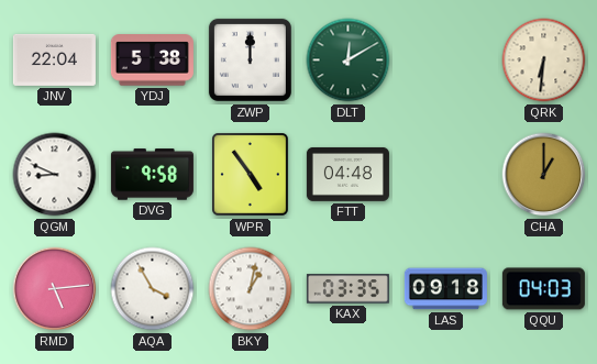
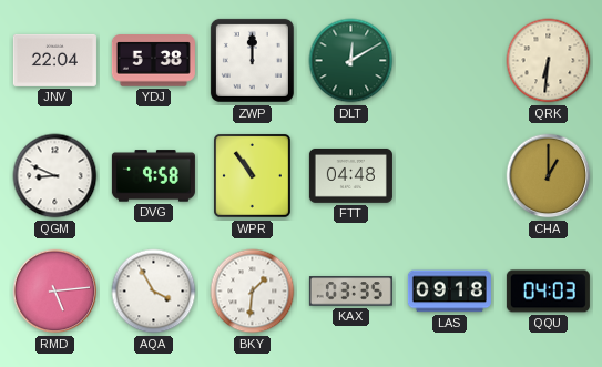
WPR: 4:54 -> 10:54
BKY: 1:02 -> 1:31
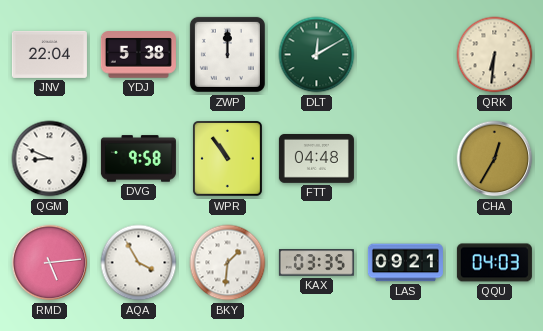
CHA: 1:00 -> 12:35
LAS: 09:18 -> 09:21
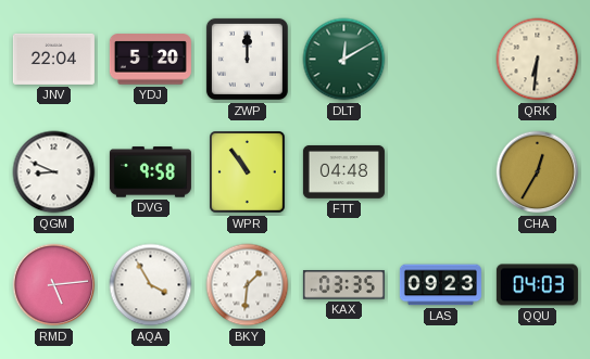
YDJ: 5:38 -> 5:20
LAS: 09:21 -> 09:23
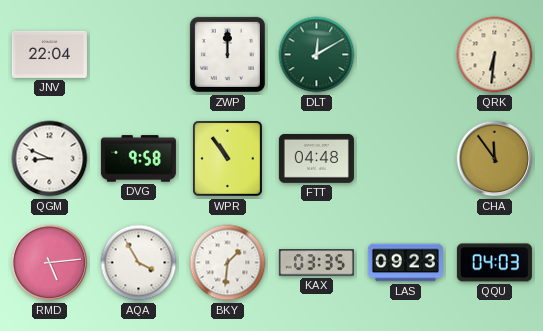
YDJ: 5:20 -> none
CHA: 12:35 -> 11:54
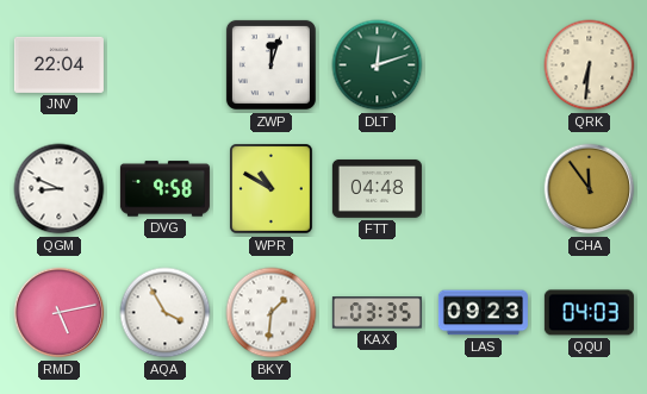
ZWP: 12:00 -> 12:03
DLT: 12:10 -> 12:12
WPR: 10:54 -> 10:50
RMD: 5:14 -> 5:13
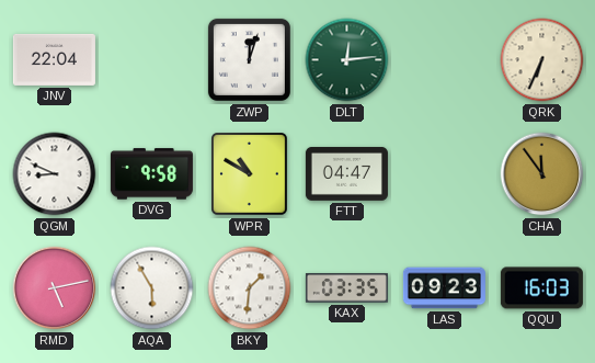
DLT: 12:12 -> 12:14
QRK: 6:31 -> 6:34
FTT: 04:48 -> 04:47
AQA: 3:55 -> 5:55
QQU: 04:03 -> 16:03
